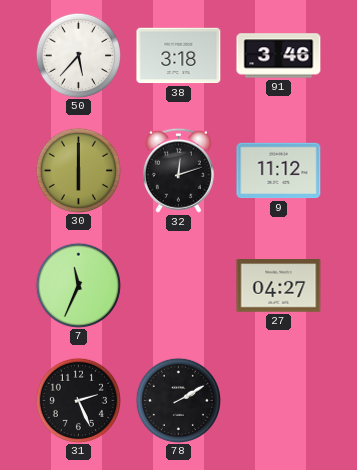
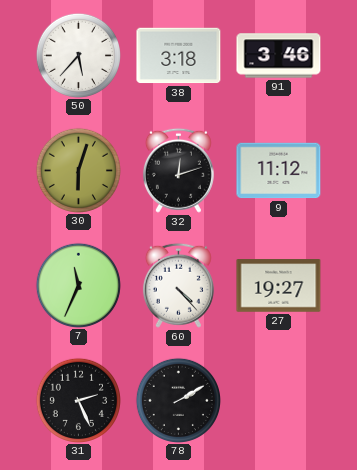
30: 6:00 -> 6:03
60: none -> 4:23
27: 04:27 -> 19:27
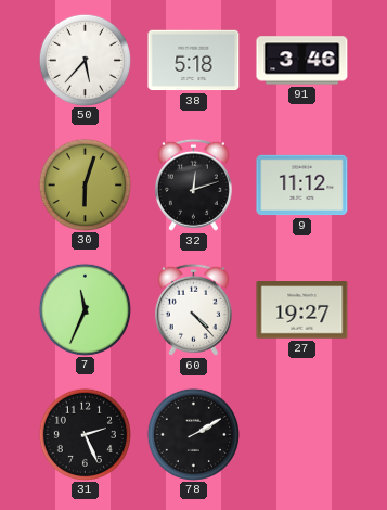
38: 3:18 -> 5:18
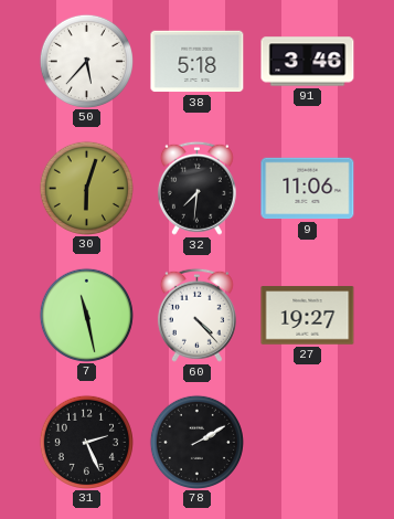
32: 12:12 -> 7:31
9: 11:12 -> 11:06
7: 11:34 -> 11:28
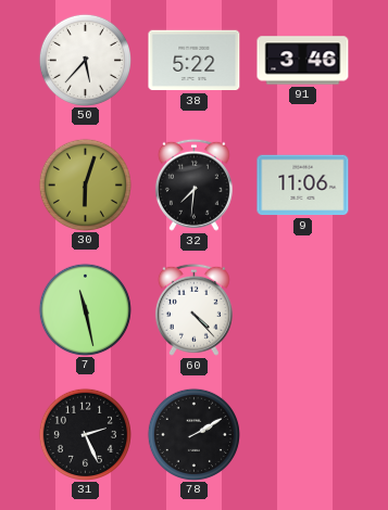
38: 5:18 -> 5:22
27: 19:27 -> none
